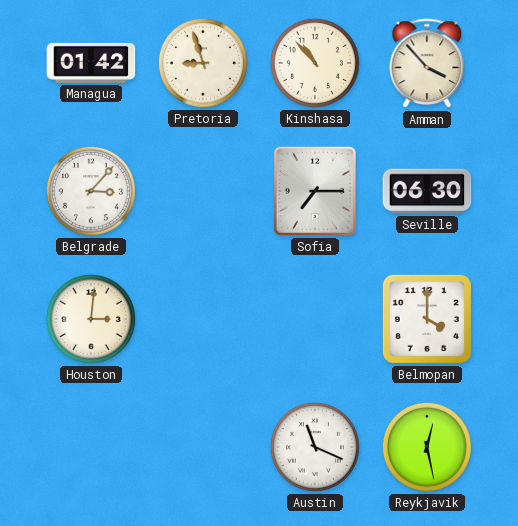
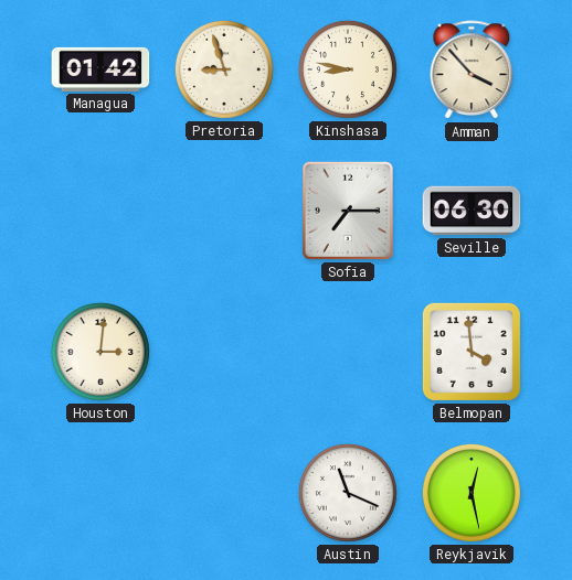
Kinshasa: 10:53 -> 8:47
Belgrade: 3:07 -> none
Belmopan: 4:00 -> 3:59
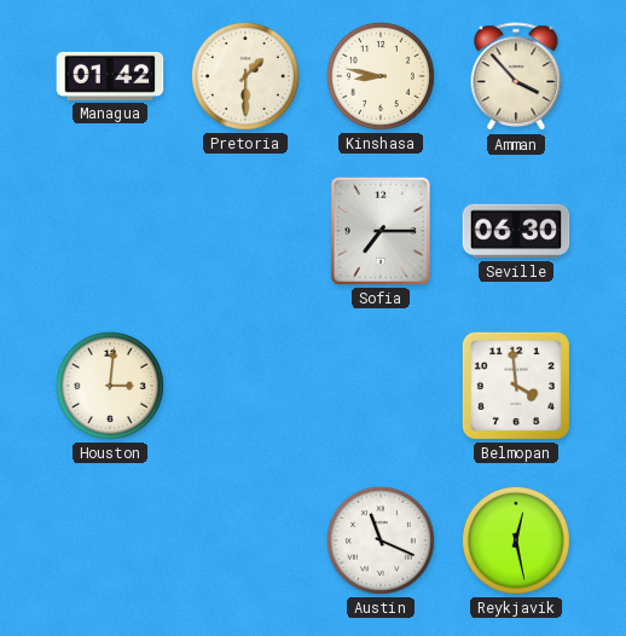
Pretoria: 8:57 -> 1:30
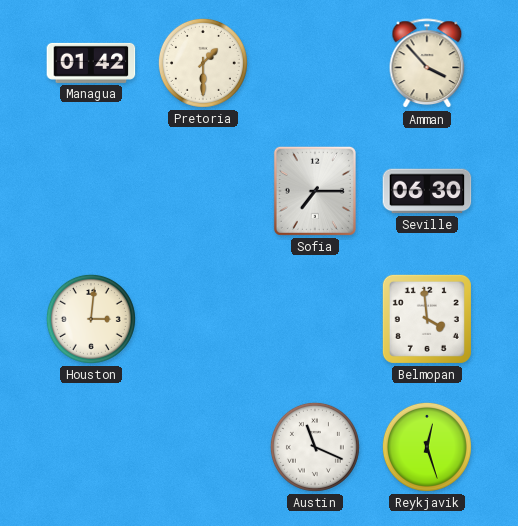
Kinshasa: 8:47 -> none
Reykjavik: 12:28 -> 12:27
